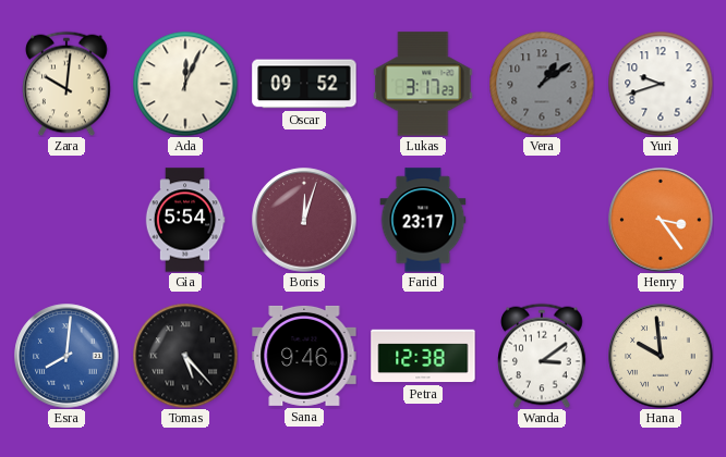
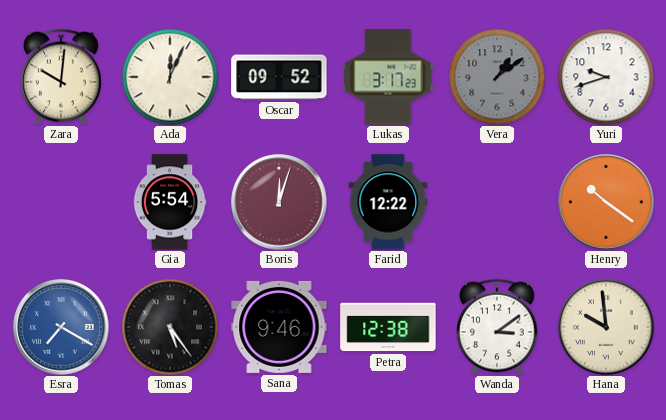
Farid: 23:17 -> 12:22
Henry: 3:24 -> 10:21
Esra: 8:01 -> 7:20
Tomas: 5:23 -> 5:24
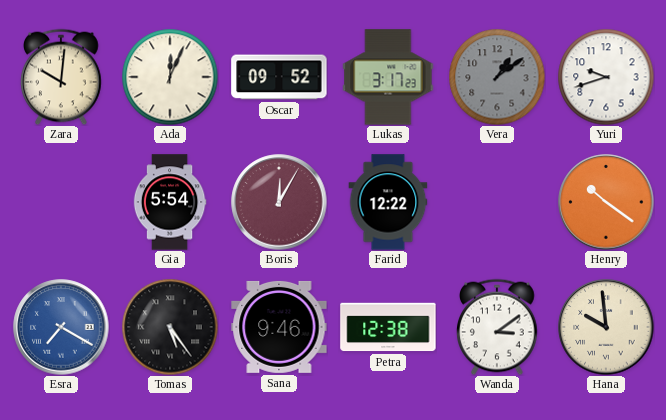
Boris: 12:03 -> 12:05
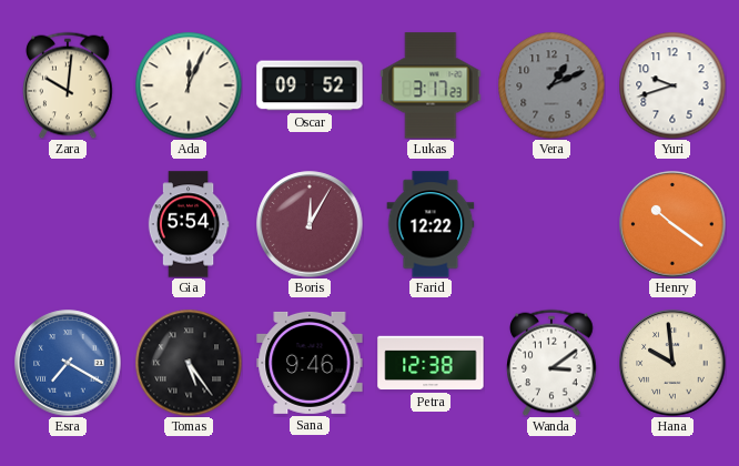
Vera: 1:09 -> 1:11
